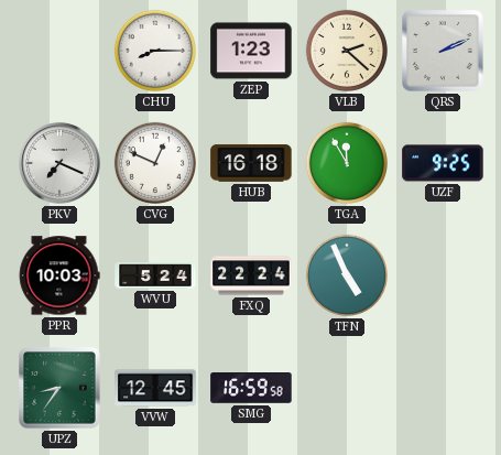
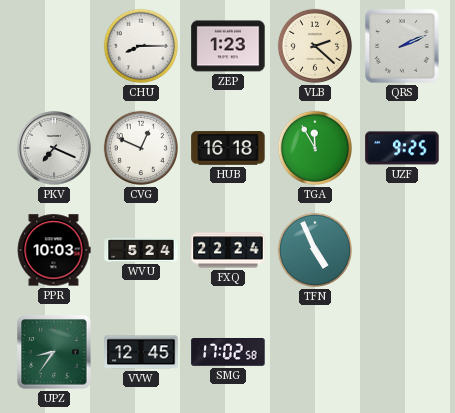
SMG: 16:59 -> 17:02
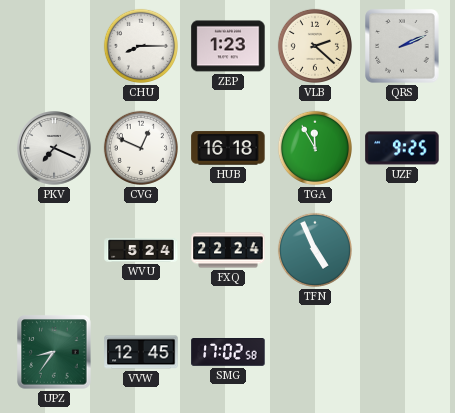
PPR: 10:03 -> none
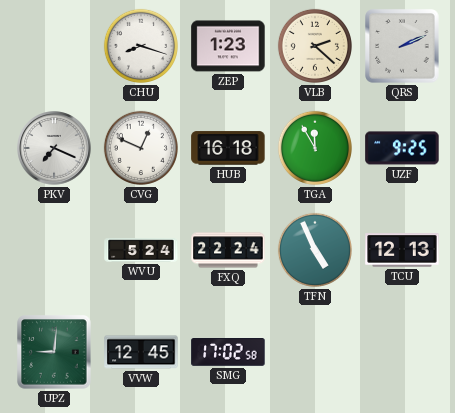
CHU: 8:15 -> 8:18
TCU: none -> 12:13
UPZ: 8:36 -> 9:01
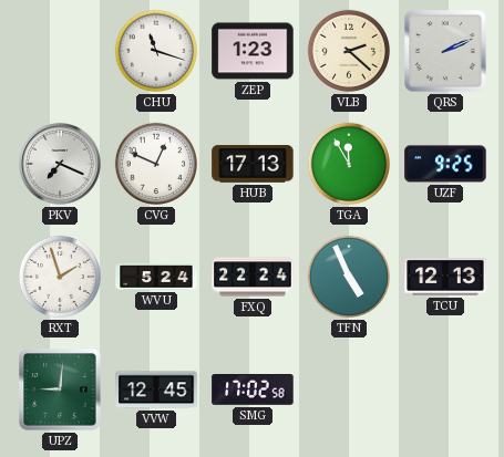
CHU: 8:18 -> 11:18
HUB: 16:18 -> 17:13
RXT: none -> 1:57
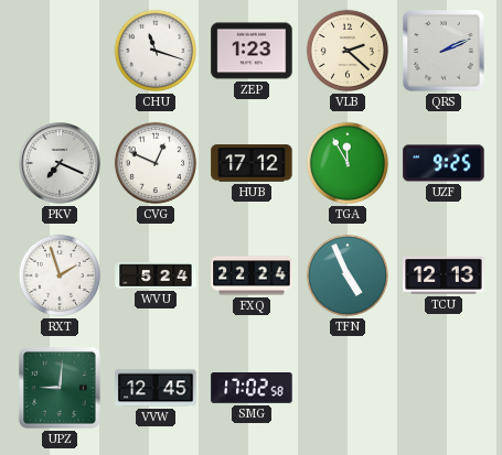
HUB: 17:13 -> 17:12
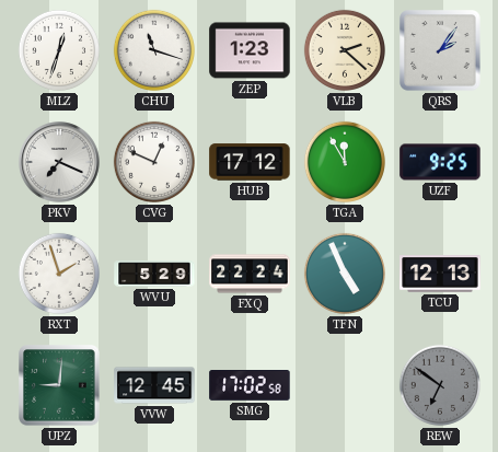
MLZ: none -> 12:33
QRS: 2:11 -> 2:06
WVU: 5:24 -> 5:29
REW: none -> 6:51
